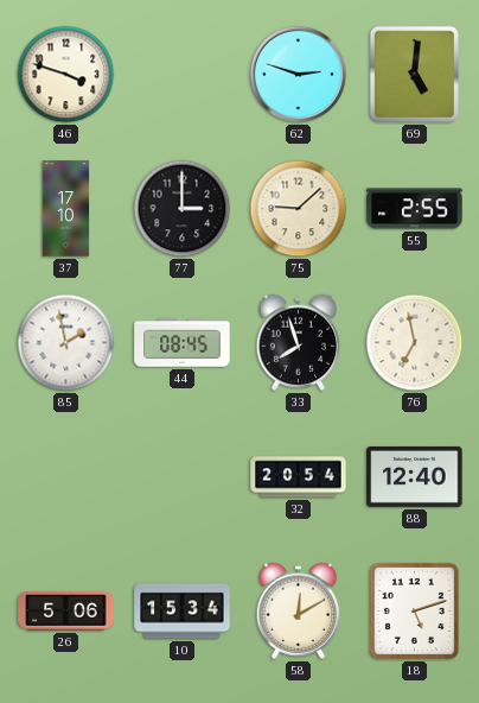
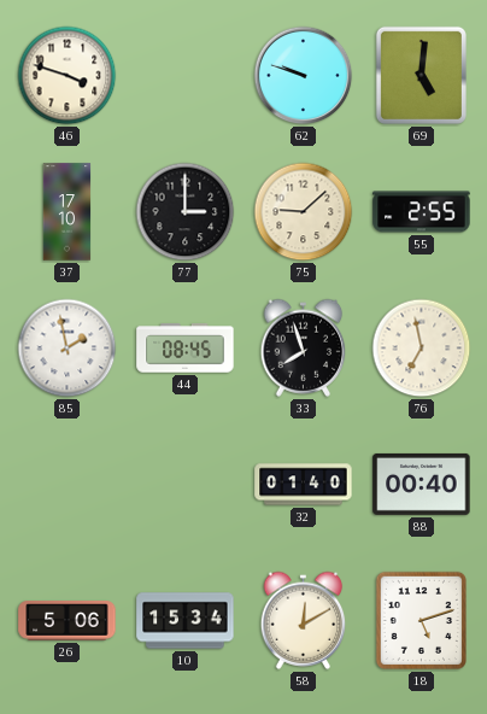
62: 2:48 -> 9:48
32: 20:54 -> 01:40
88: 12:40 -> 00:40
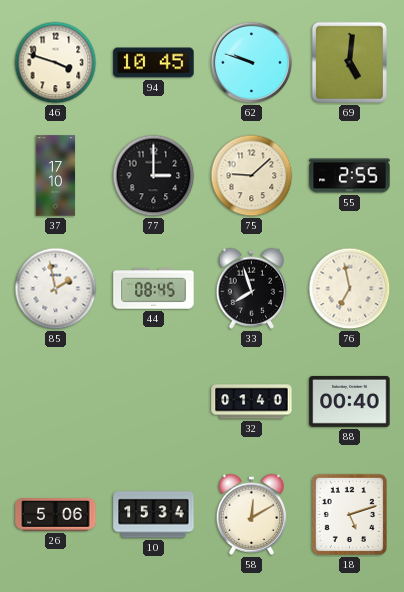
94: none -> 10:45
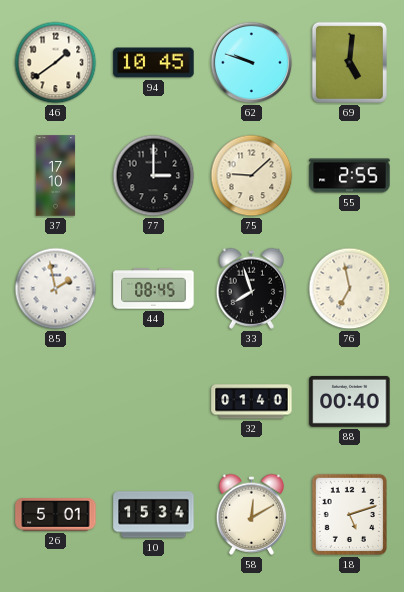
46: 3:48 -> 1:39
26: 5:06 -> 5:01
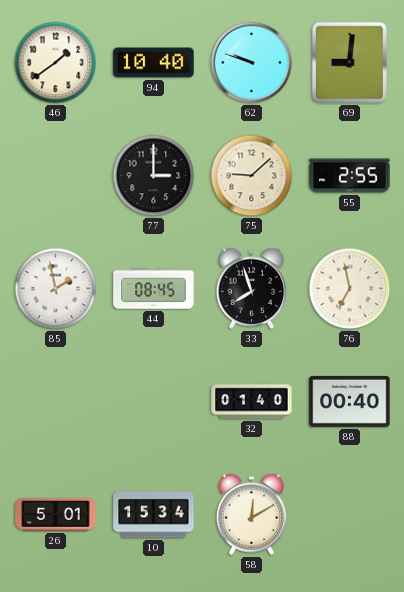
94: 10:45 -> 10:40
69: 5:01 -> 9:01
37: 17:10 -> none
18: 5:12 -> none
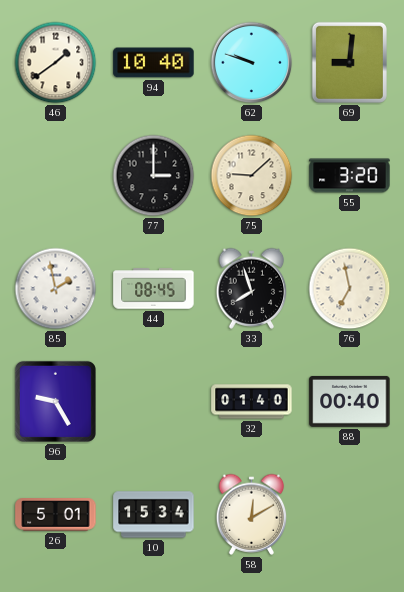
55: 2:55 -> 3:20
96: none -> 9:25
